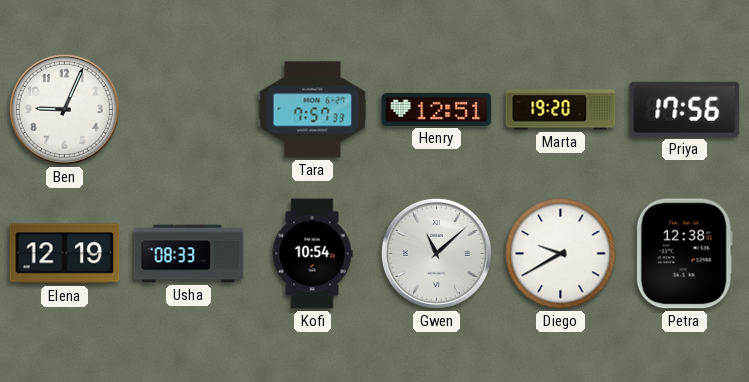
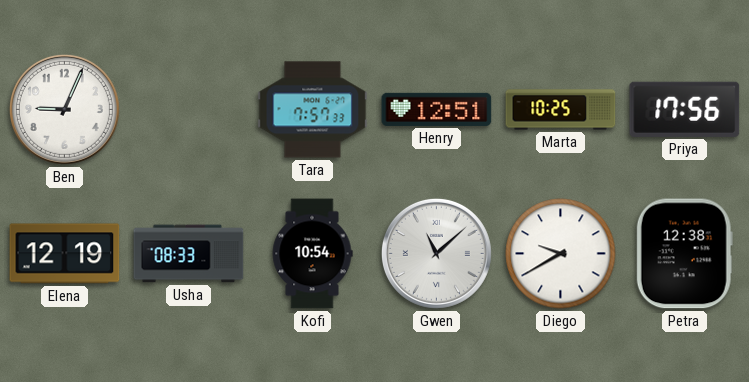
Marta: 19:20 -> 10:25
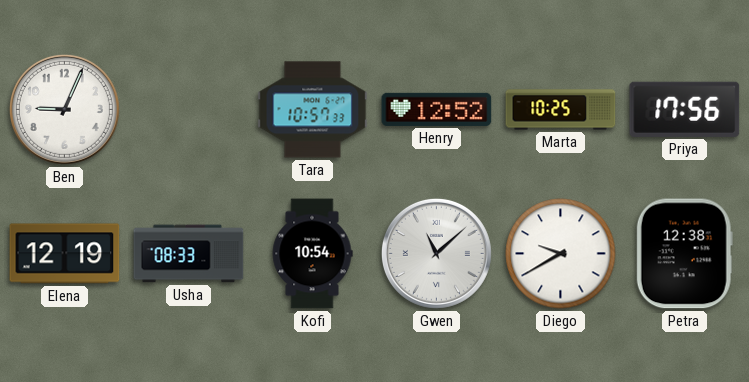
Tara: 7:57 -> 10:57
Henry: 12:51 -> 12:52
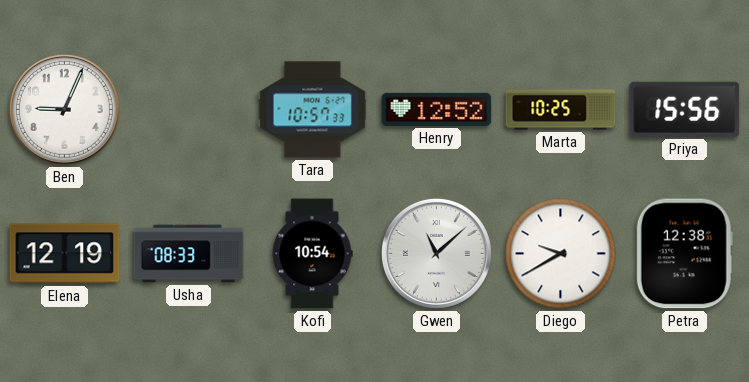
Priya: 17:56 -> 15:56
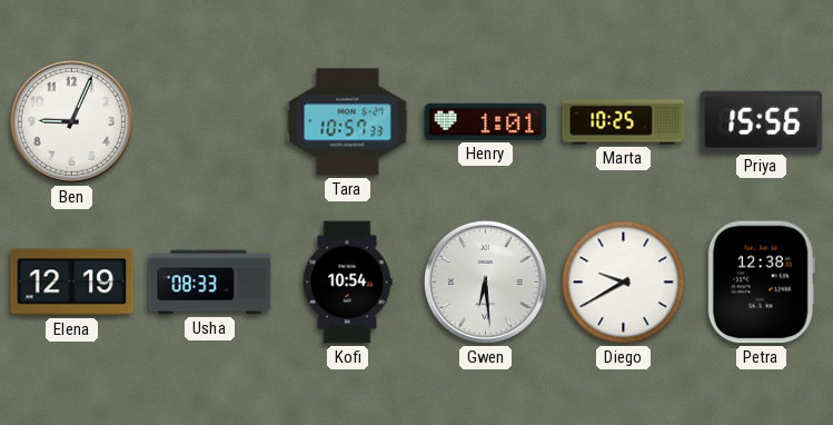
Henry: 12:52 -> 1:01
Gwen: 11:08 -> 6:29
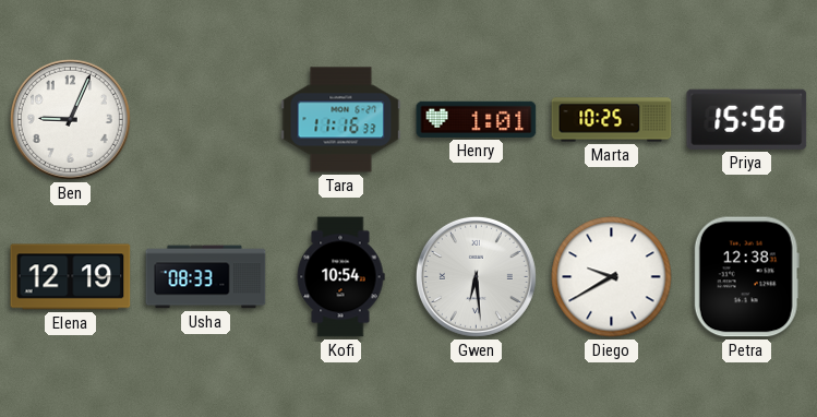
Tara: 10:57 -> 11:16
